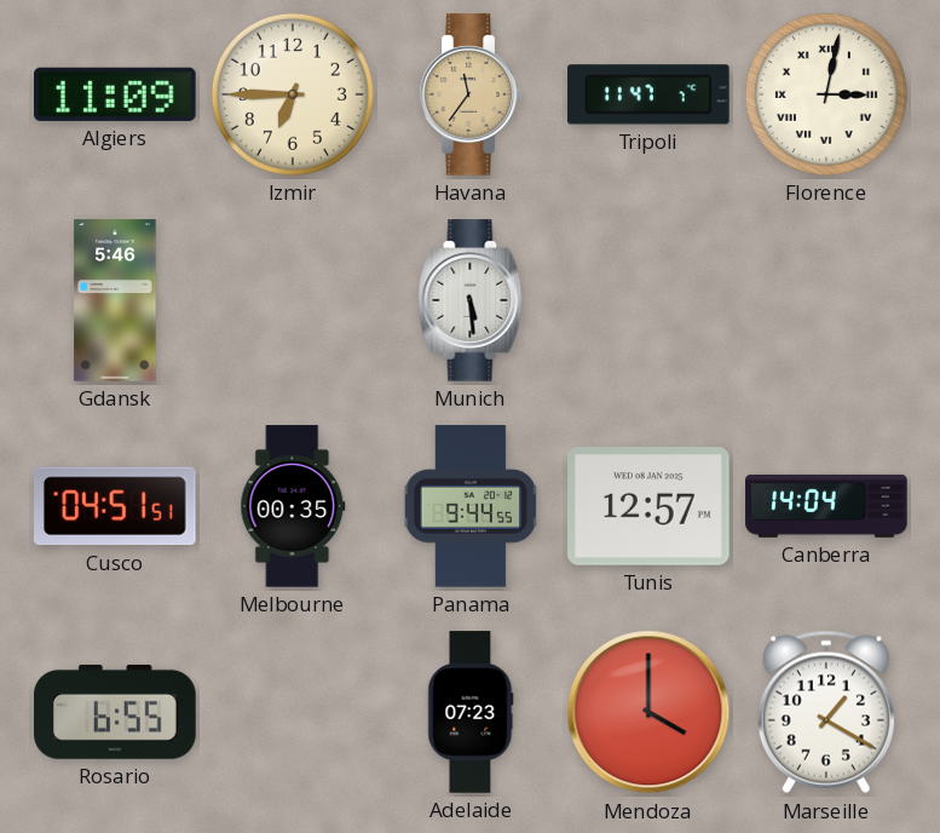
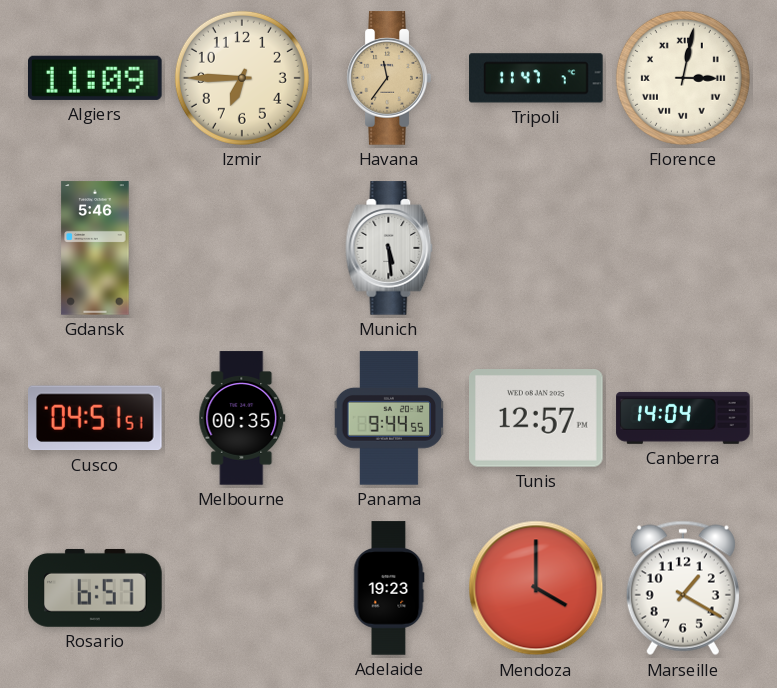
Rosario: 6:55 -> 6:57
Adelaide: 07:23 -> 19:23
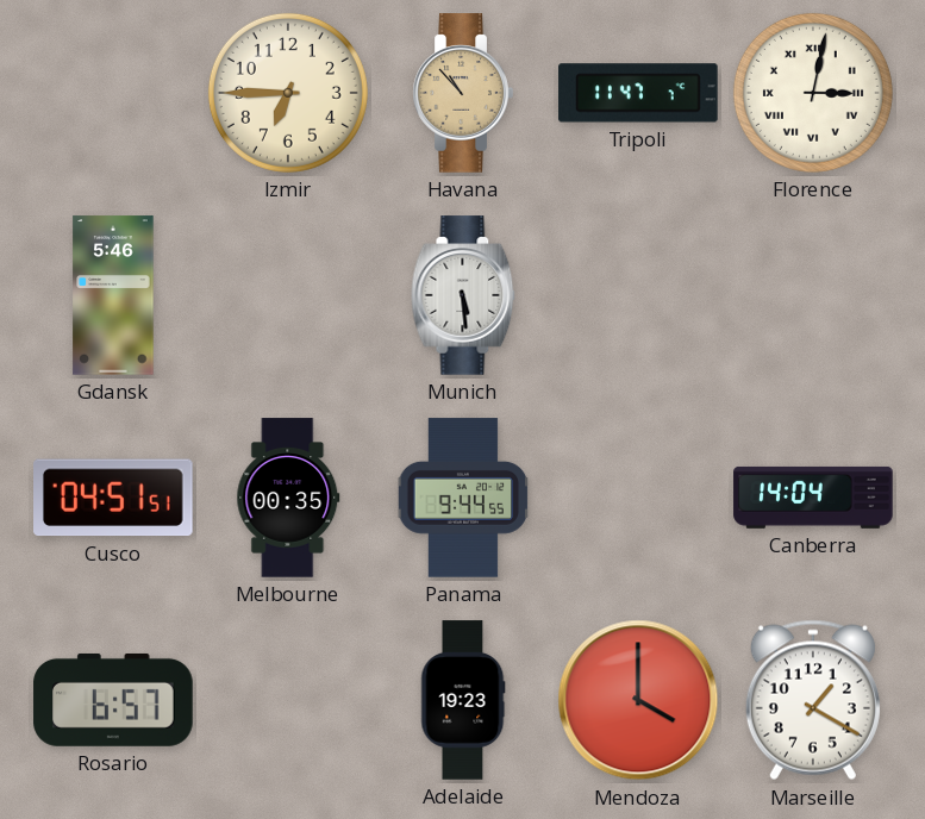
Algiers: 11:09 -> none
Havana: 11:36 -> 10:53
Tunis: 12:57 -> none
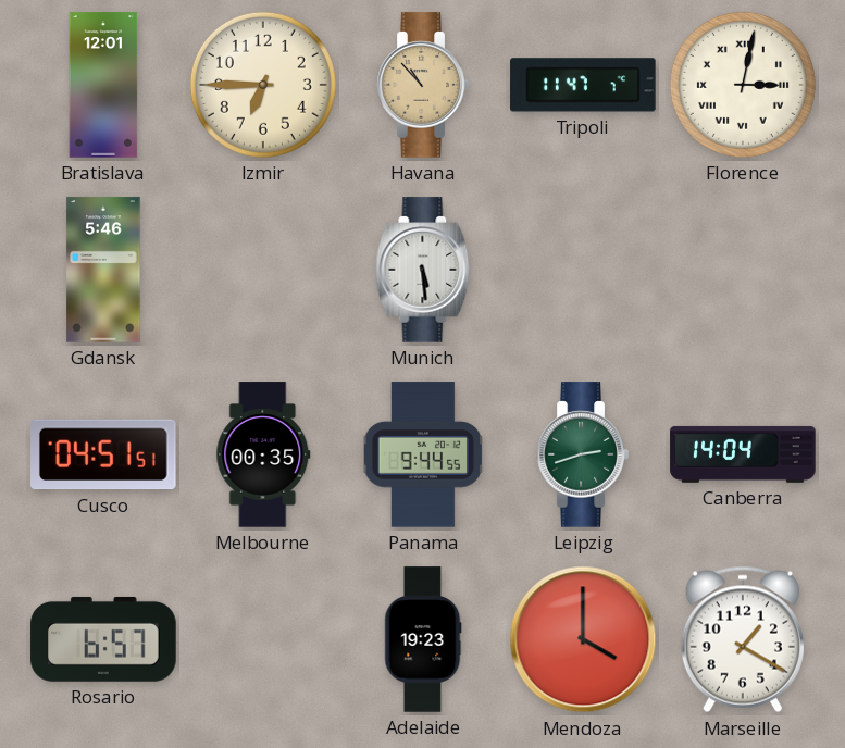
Bratislava: none -> 12:01
Leipzig: none -> 2:42
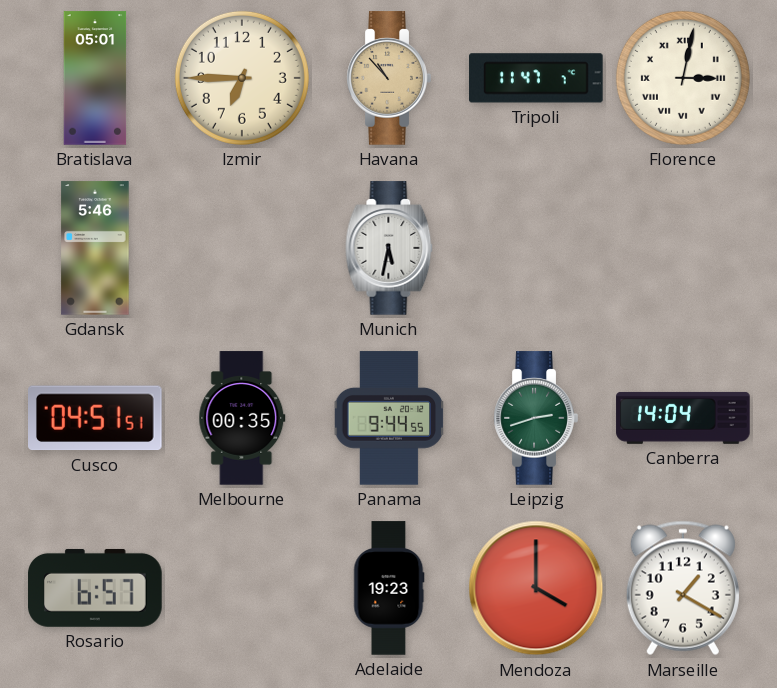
Bratislava: 12:01 -> 05:01
Munich: 5:29 -> 5:32
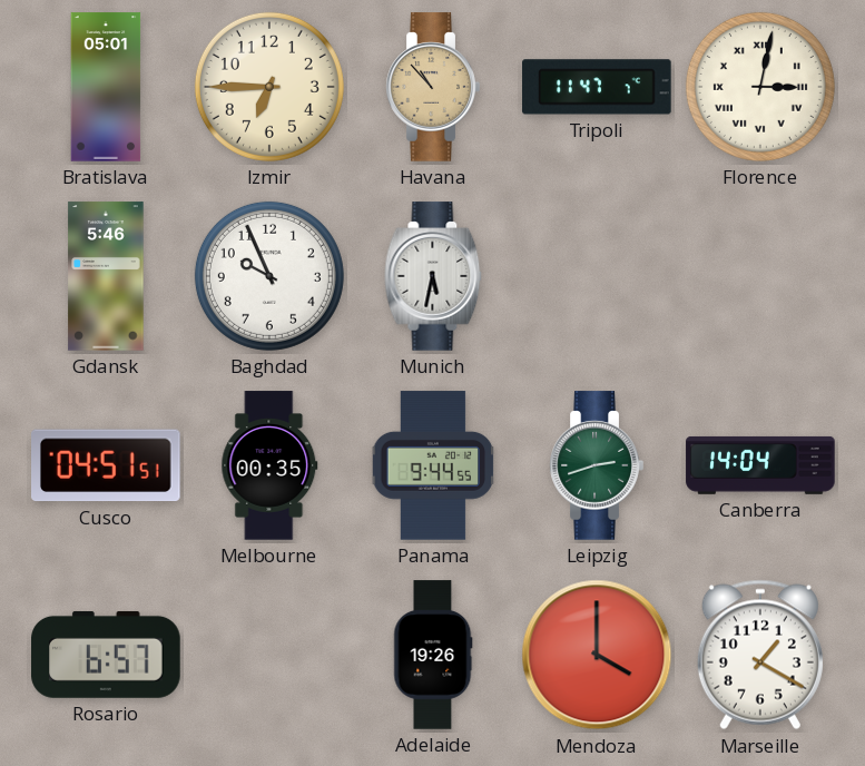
Baghdad: none -> 9:56
Adelaide: 19:23 -> 19:26
